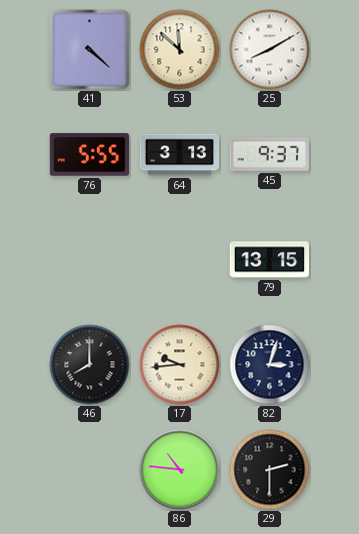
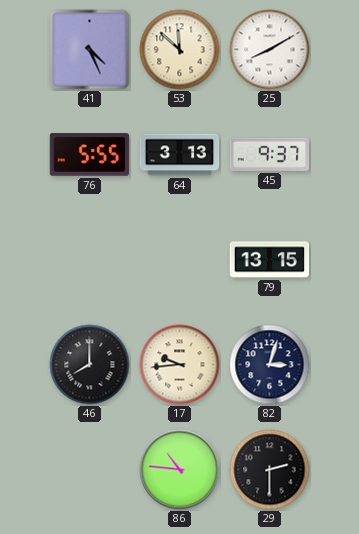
41: 4:22 -> 4:26
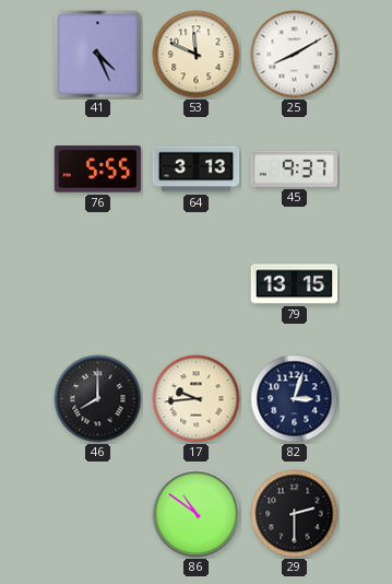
53: 11:52 -> 11:49
86: 10:46 -> 10:51
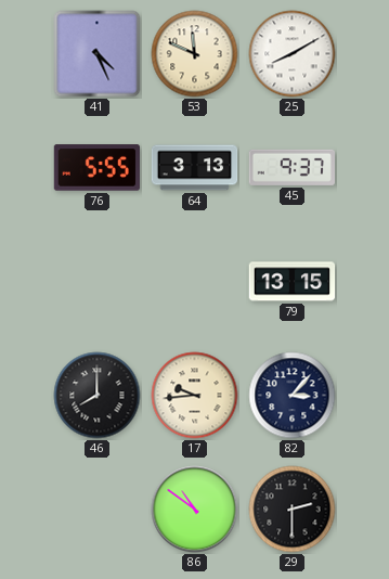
82: 3:03 -> 3:07
